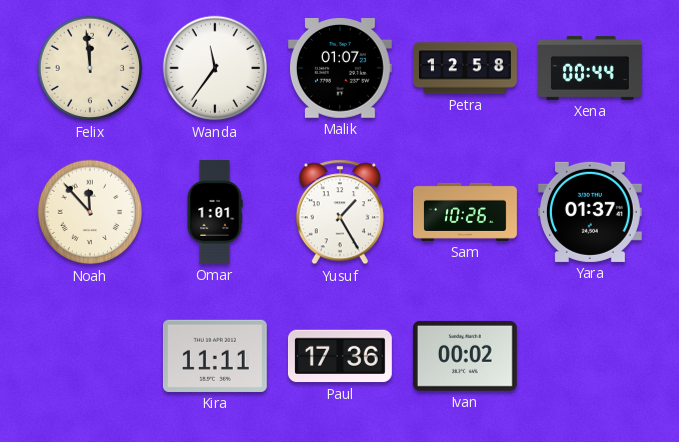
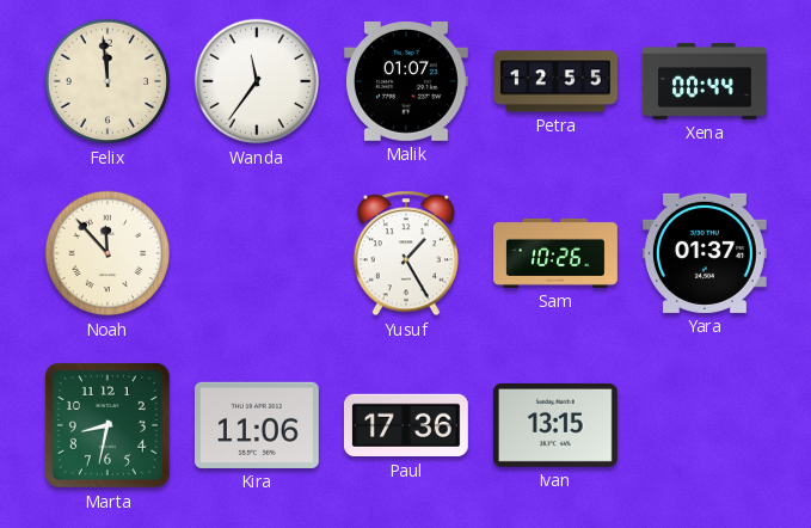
Petra: 12:58 -> 12:55
Omar: 1:01 -> none
Marta: none -> 8:32
Kira: 11:11 -> 11:06
Ivan: 00:02 -> 13:15
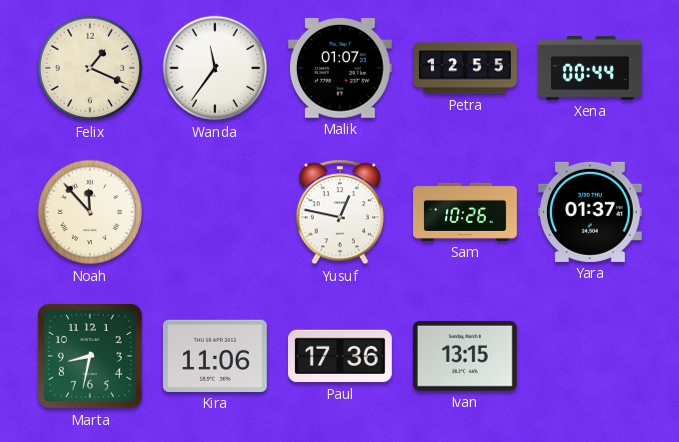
Felix: 11:59 -> 1:19
Yusuf: 1:25 -> 12:47
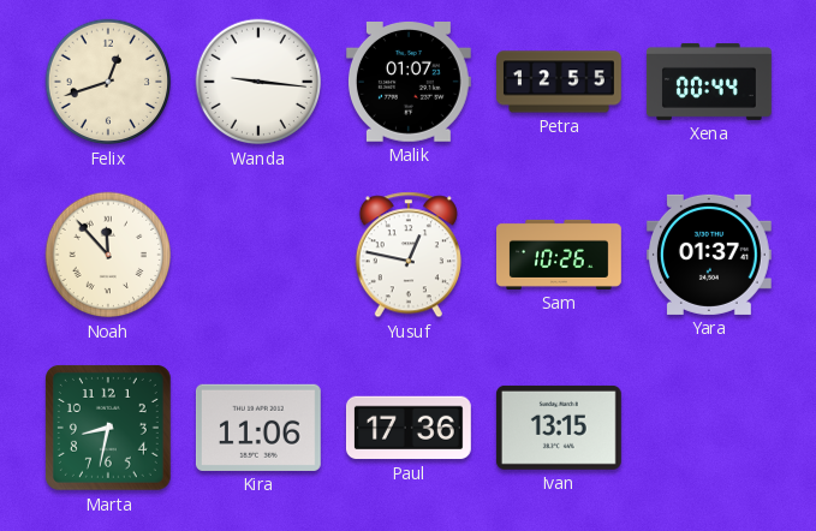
Felix: 1:19 -> 12:42
Wanda: 11:36 -> 9:16
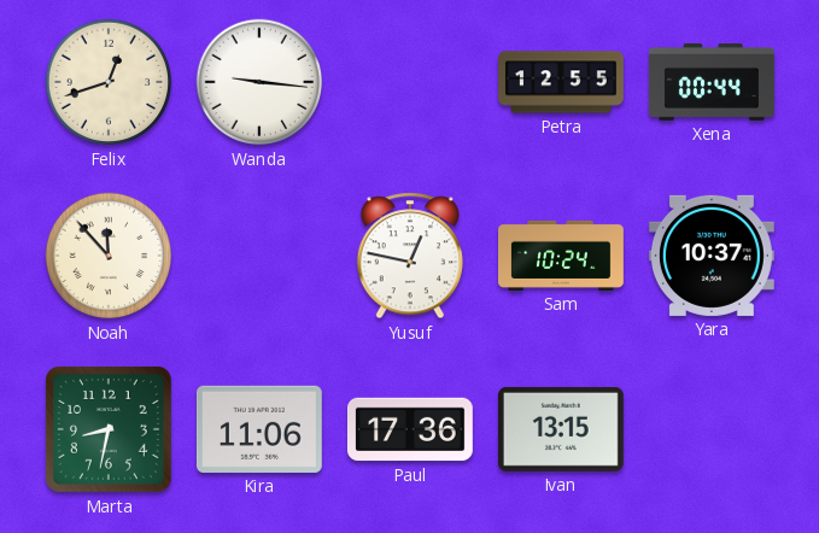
Malik: 01:07 -> none
Sam: 10:26 -> 10:24
Yara: 01:37 -> 10:37
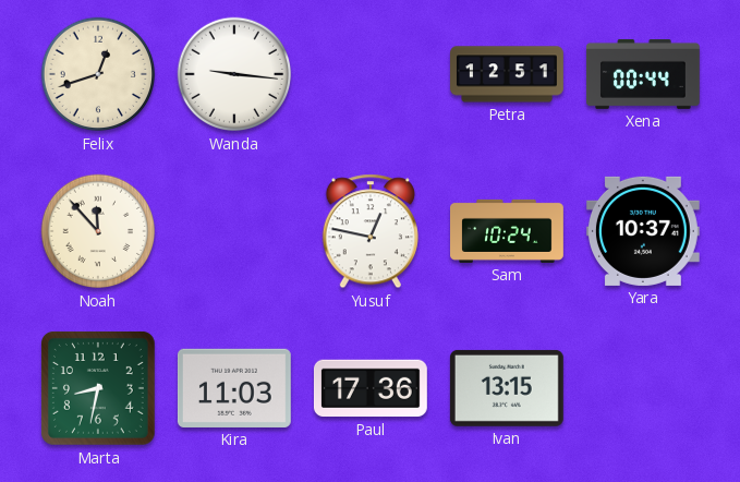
Petra: 12:55 -> 12:51
Kira: 11:06 -> 11:03
